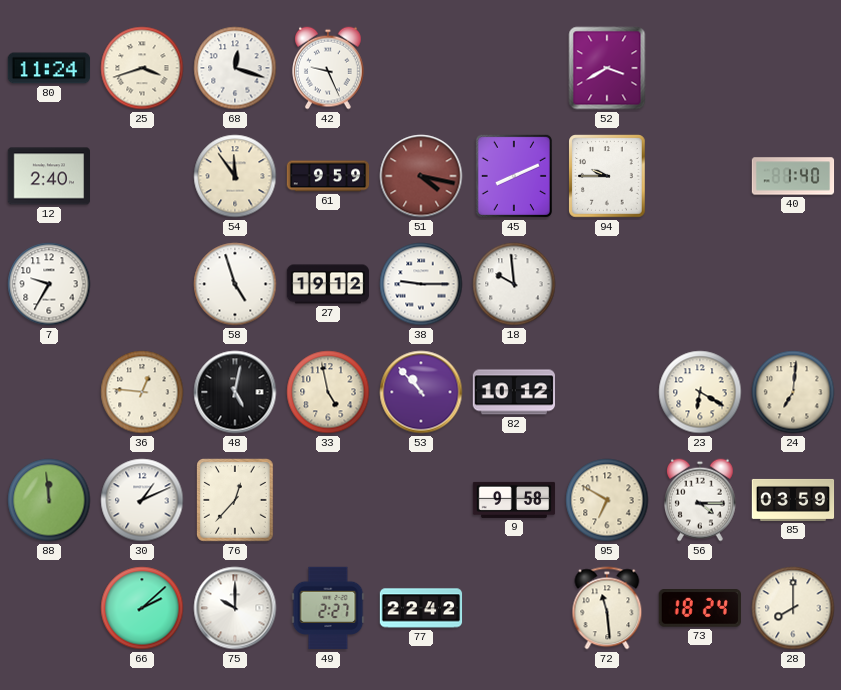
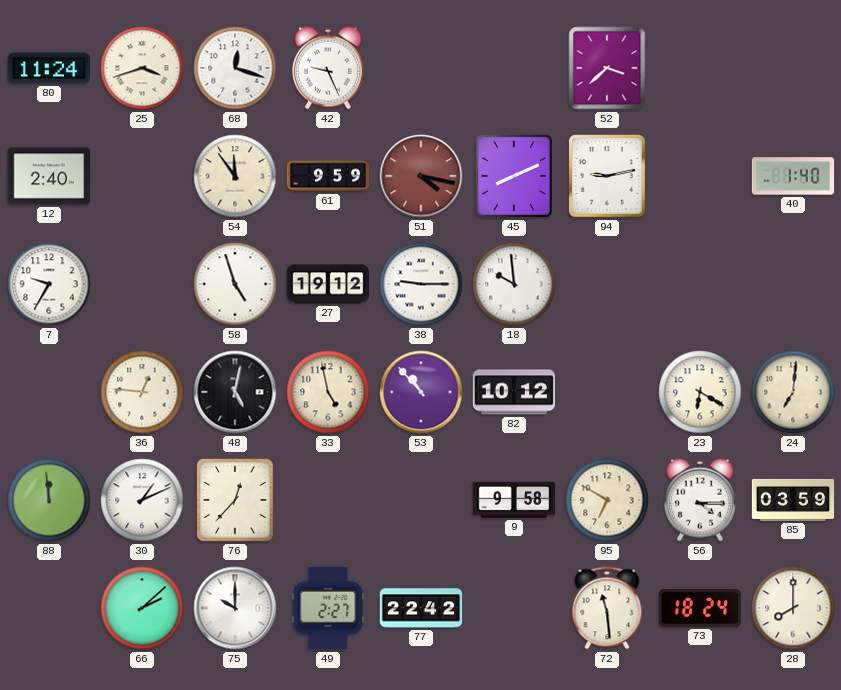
52: 3:40 -> 3:38
94: 9:45 -> 9:13
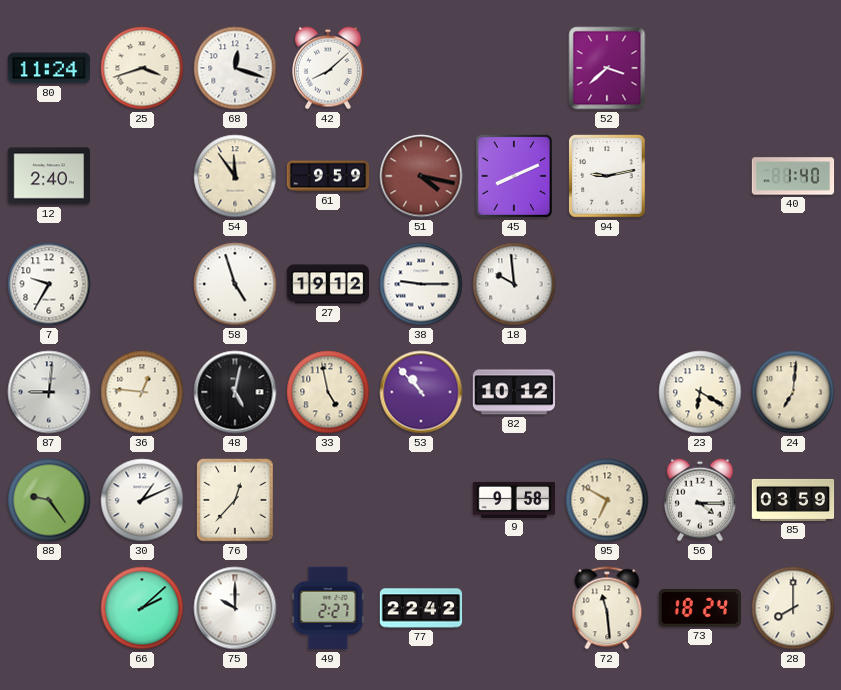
42: 9:26 -> 8:08
87: none -> 9:01
88: 11:59 -> 9:24
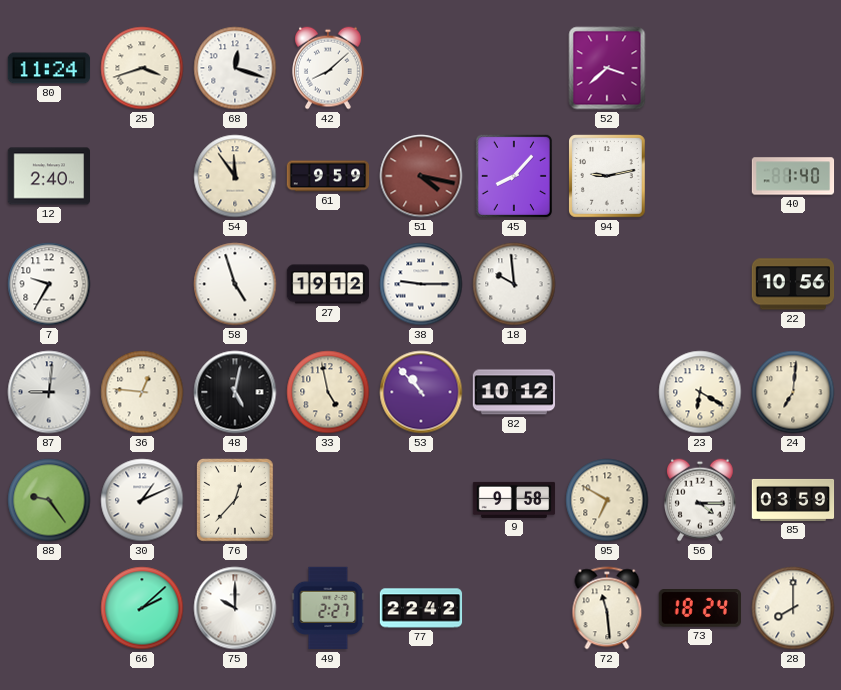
45: 8:11 -> 8:07
22: none -> 10:56
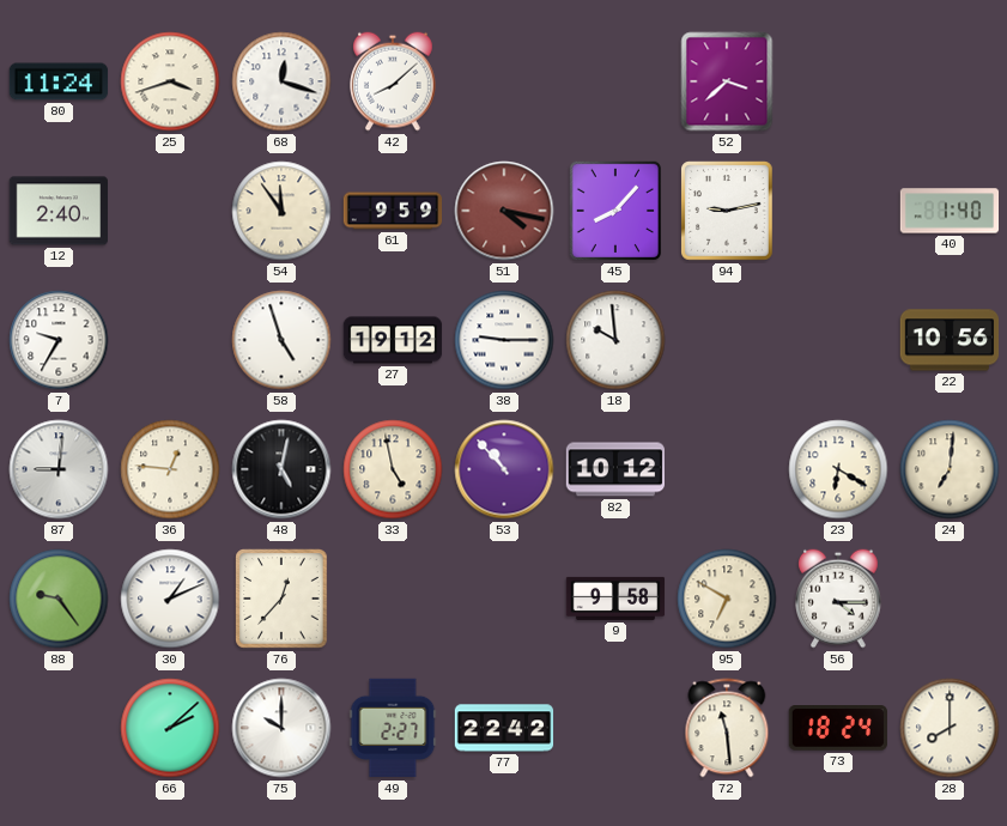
85: 03:59 -> none
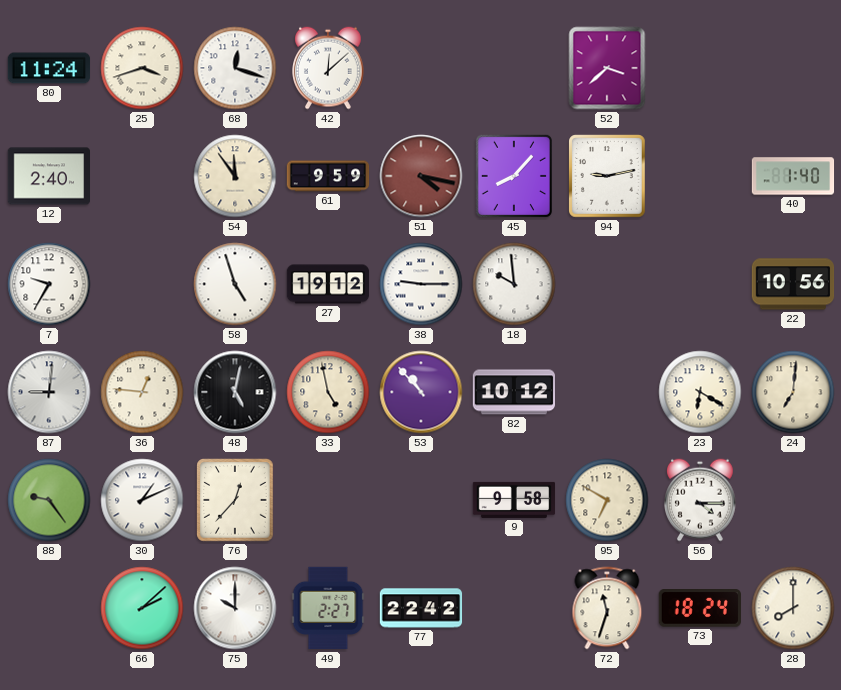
42: 8:08 -> 12:08
72: 11:29 -> 11:33
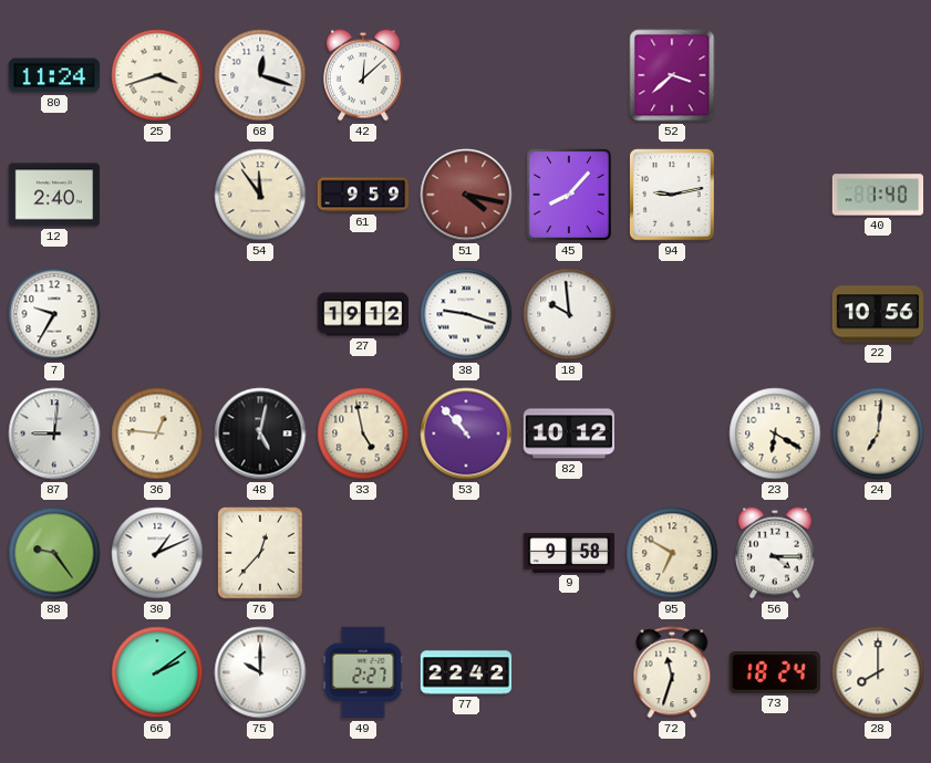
58: 4:57 -> none
38: 9:15 -> 9:18
66: 2:08 -> 2:09
